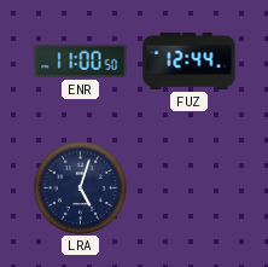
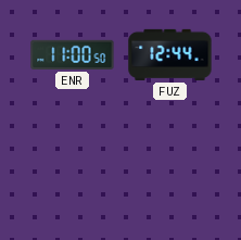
LRA: 5:03 -> none
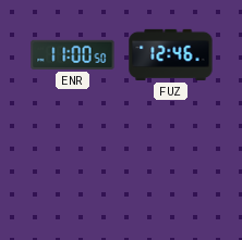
FUZ: 12:44 -> 12:46
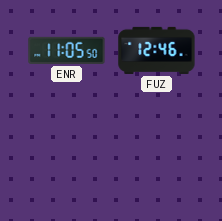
ENR: 11:00 -> 11:05
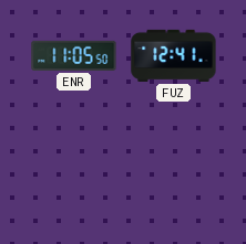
FUZ: 12:46 -> 12:41
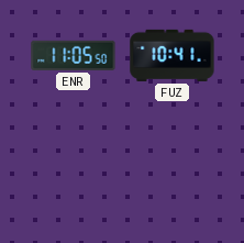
FUZ: 12:41 -> 10:41
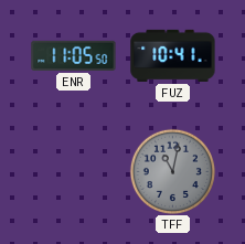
TFF: none -> 11:02
